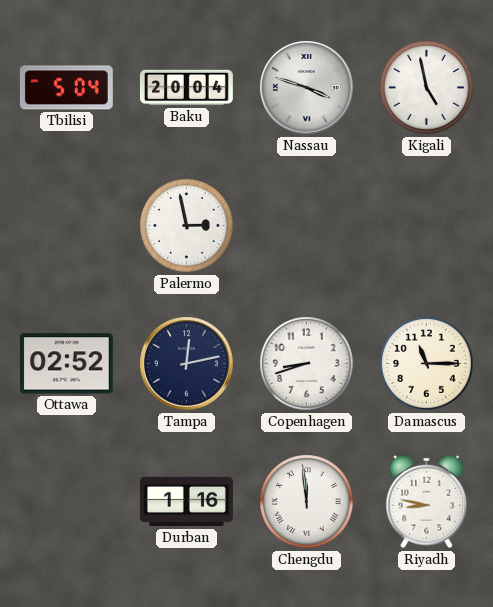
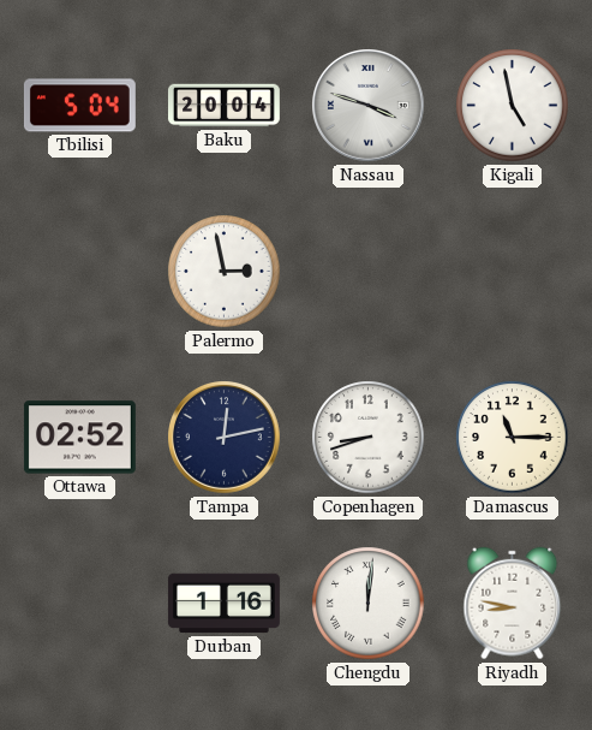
Chengdu: 11:59 -> 12:01
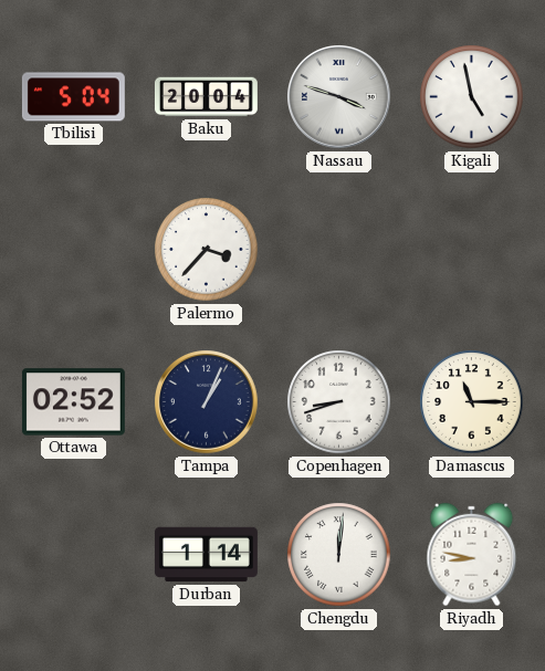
Palermo: 2:58 -> 3:37
Tampa: 12:13 -> 1:04
Durban: 1:16 -> 1:14
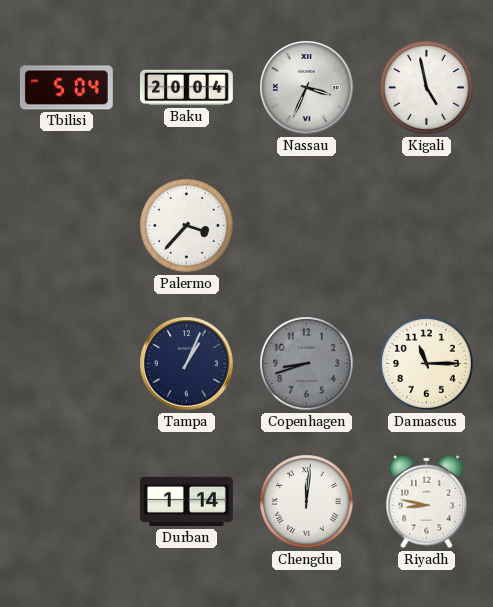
Nassau: 3:48 -> 3:34
Ottawa: 02:52 -> none
Copenhagen dial: white -> grey
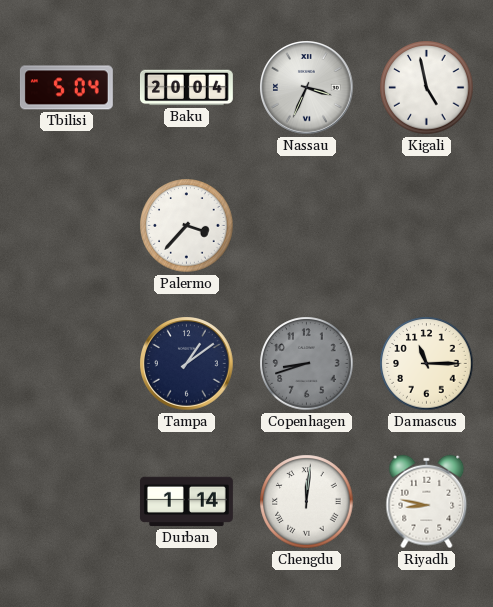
Tampa: 1:04 -> 1:09
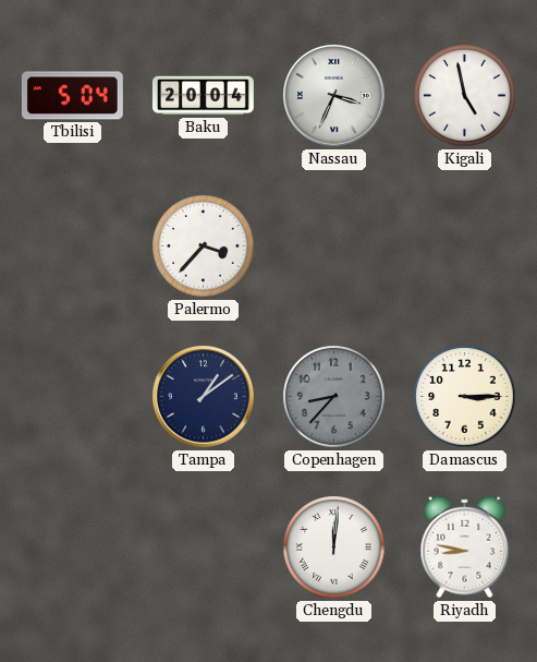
Copenhagen: 8:42 -> 8:37
Damascus: 11:15 -> 3:15
Durban: 1:14 -> none
